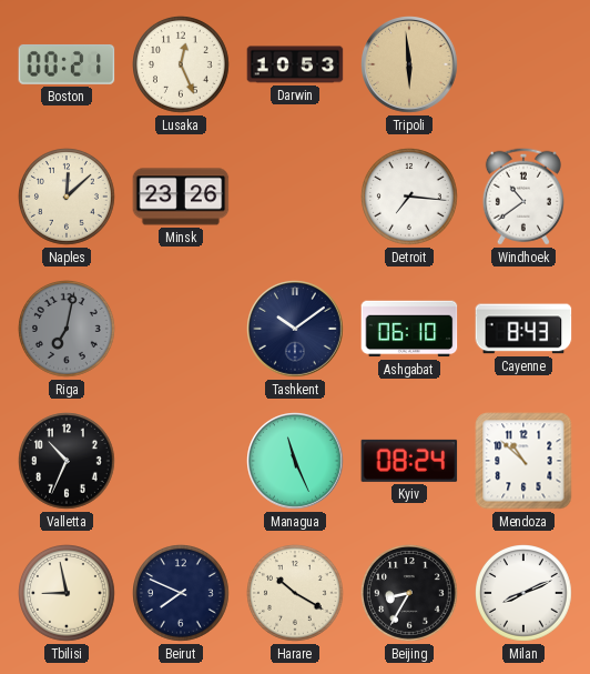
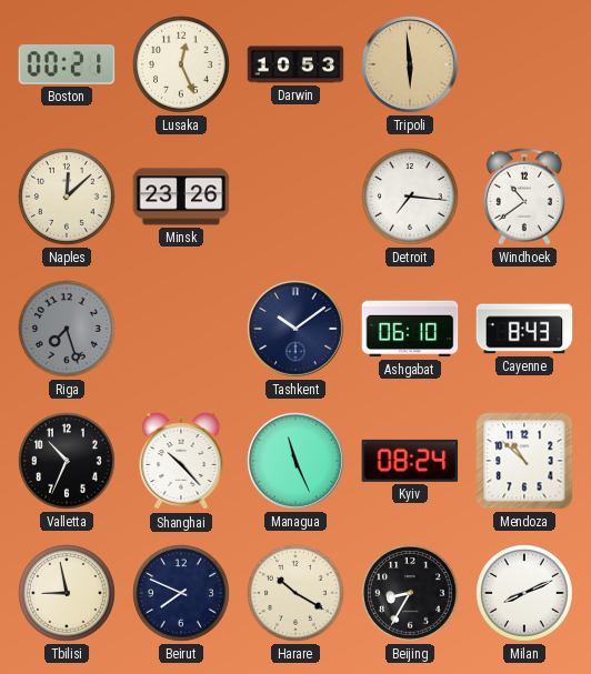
Riga: 7:02 -> 7:27
Shanghai: none -> 10:23
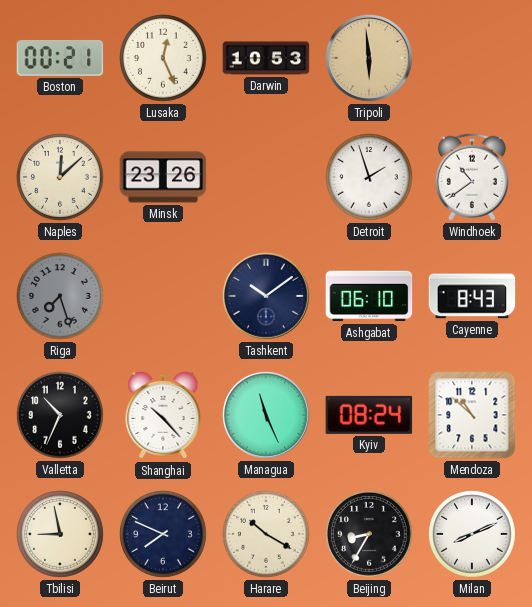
Detroit: 7:16 -> 1:57
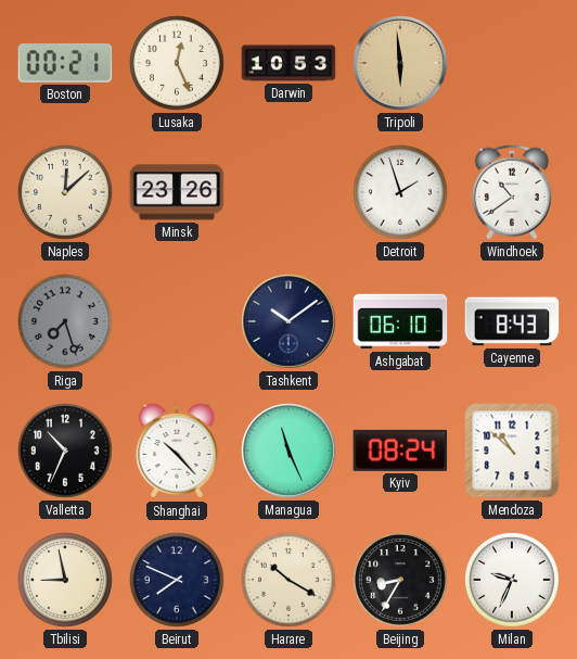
Milan: 8:11 -> 9:34
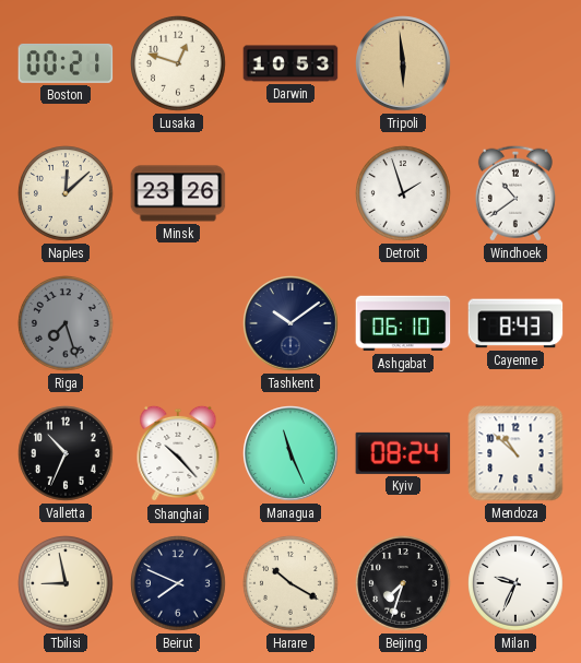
Lusaka: 12:26 -> 12:48
Beijing: 8:35 -> 7:33
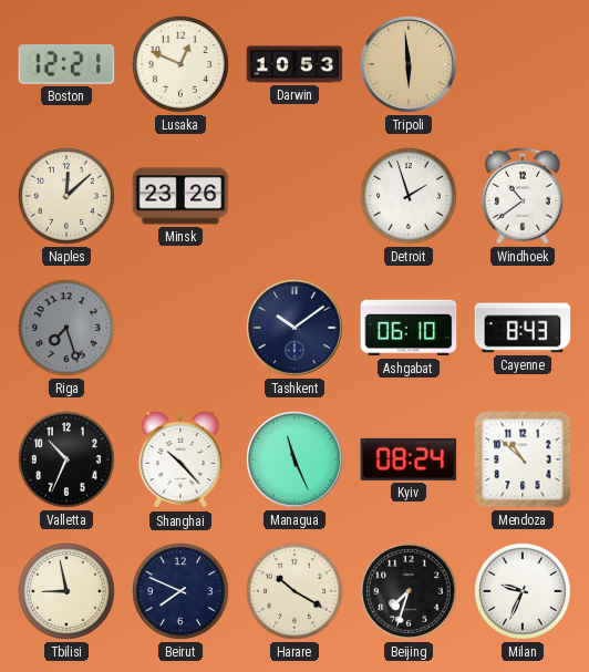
Boston: 00:21 -> 12:21
Lusaka: 12:48 -> 12:49
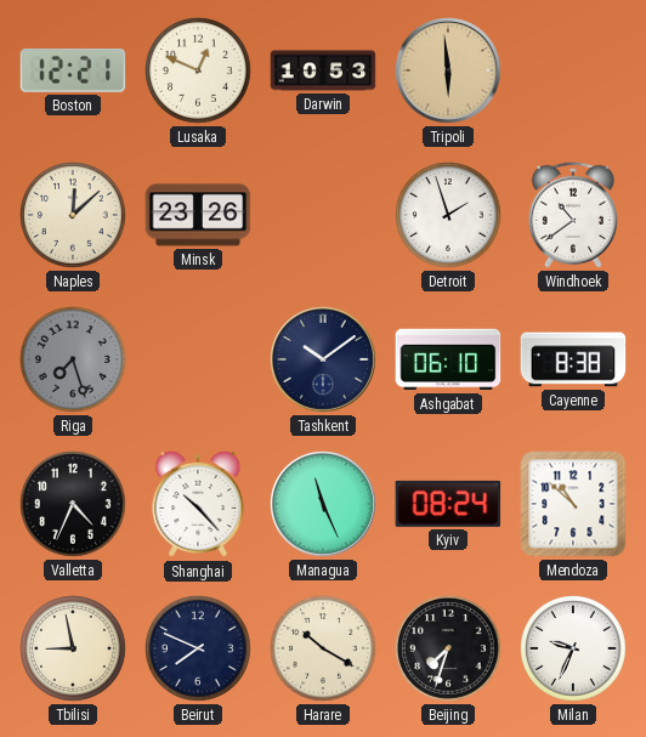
Cayenne: 8:43 -> 8:38
Valletta: 10:34 -> 4:34
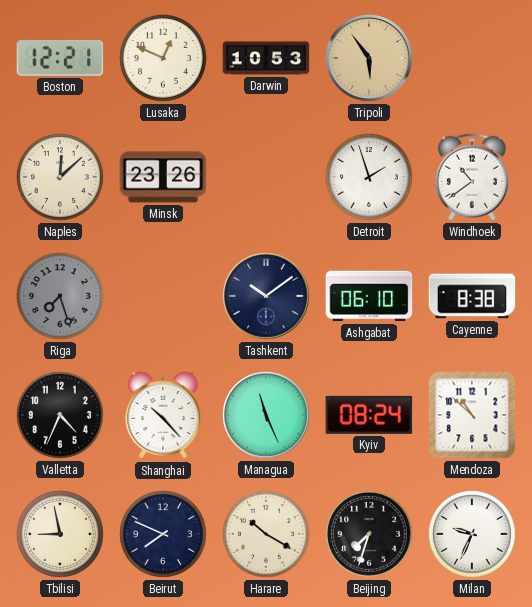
Tripoli: 5:59 -> 5:54
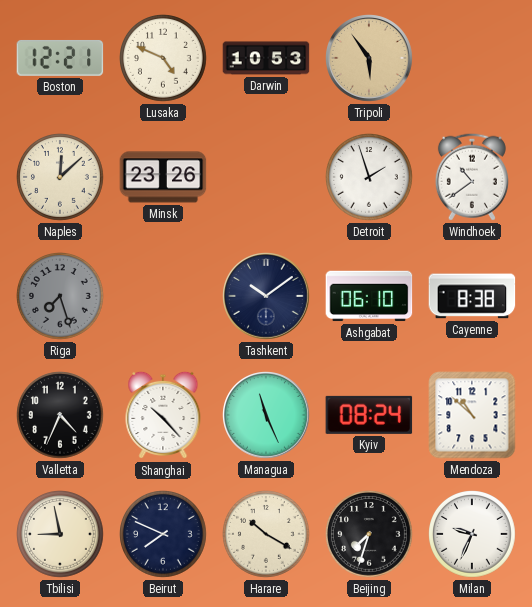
Lusaka: 12:49 -> 4:49
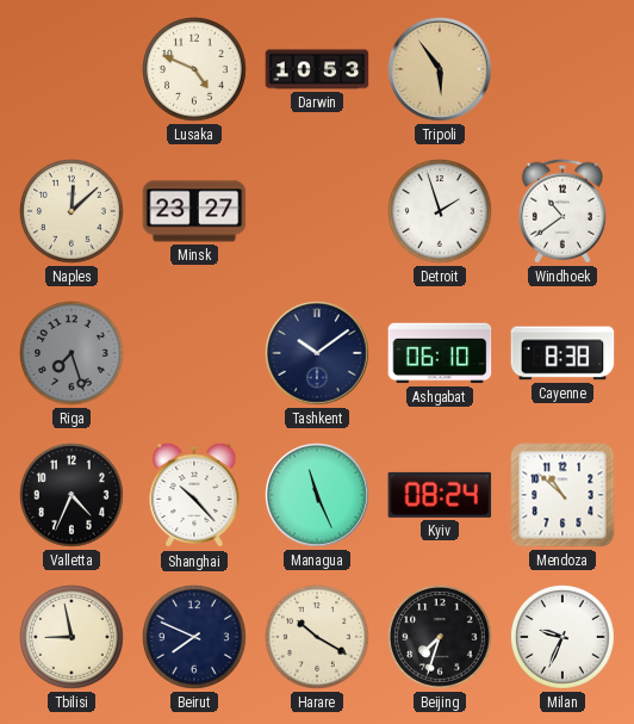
Boston: 12:21 -> none
Minsk: 23:26 -> 23:27
